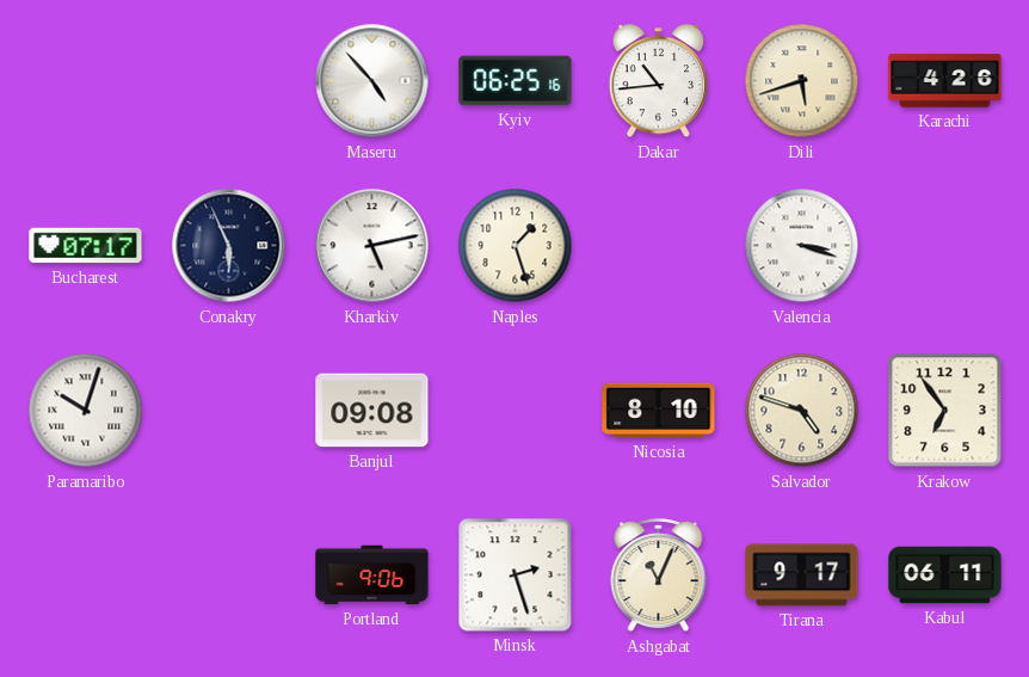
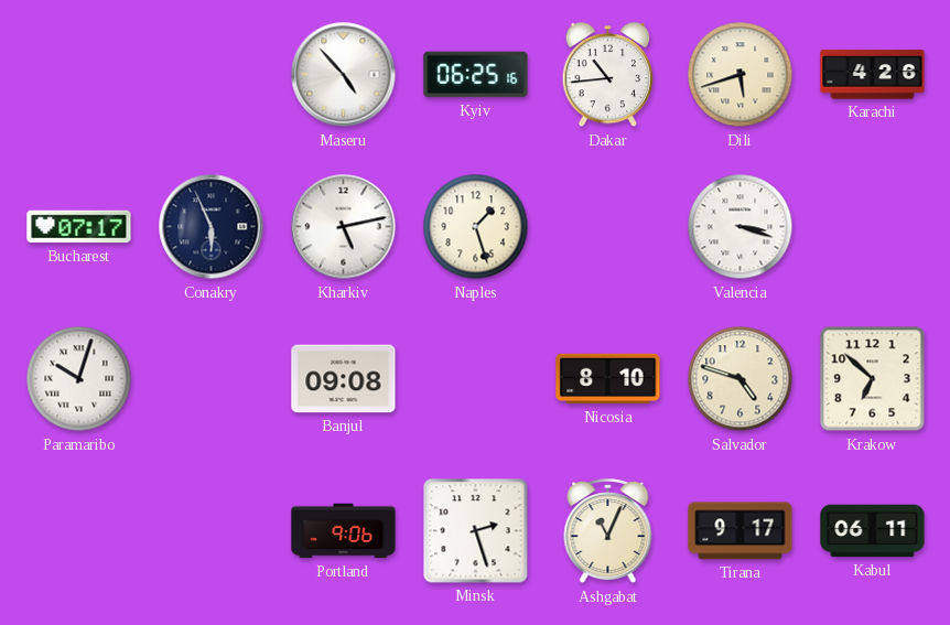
Krakow: 6:54 -> 6:52
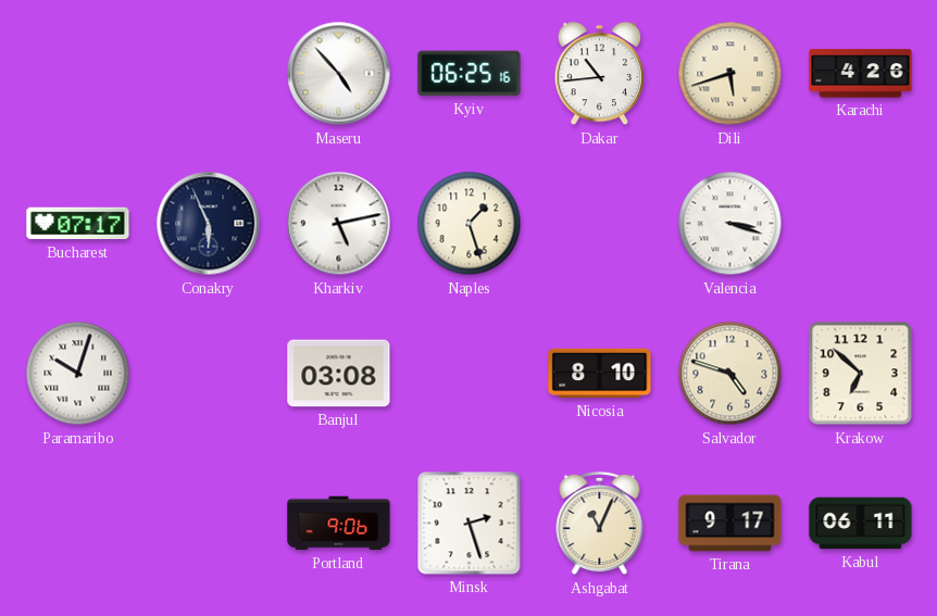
Banjul: 09:08 -> 03:08
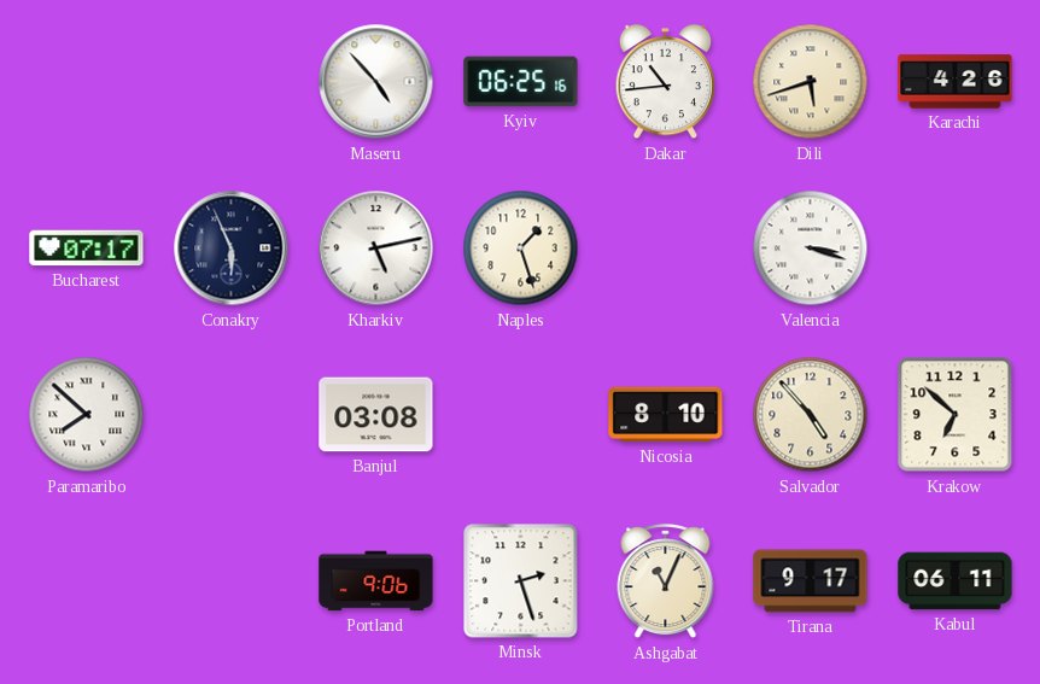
Paramaribo: 10:03 -> 7:52
Salvador: 4:48 -> 4:53
